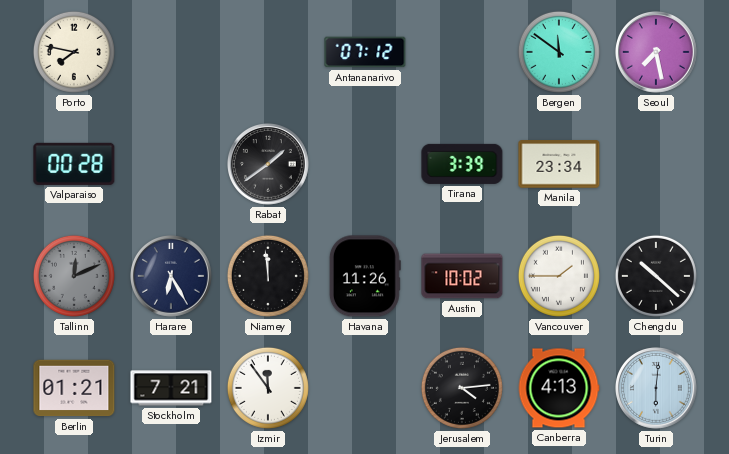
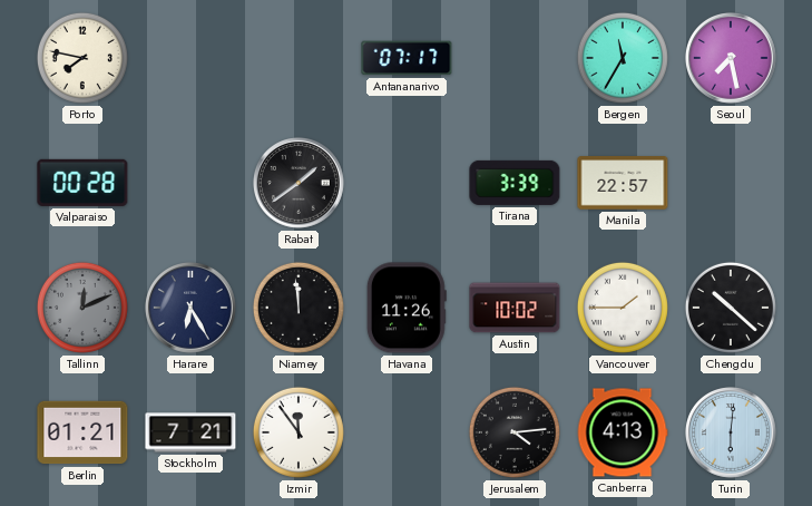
Antananarivo: 07:12 -> 07:17
Bergen: 11:51 -> 11:35
Manila: 23:34 -> 22:57
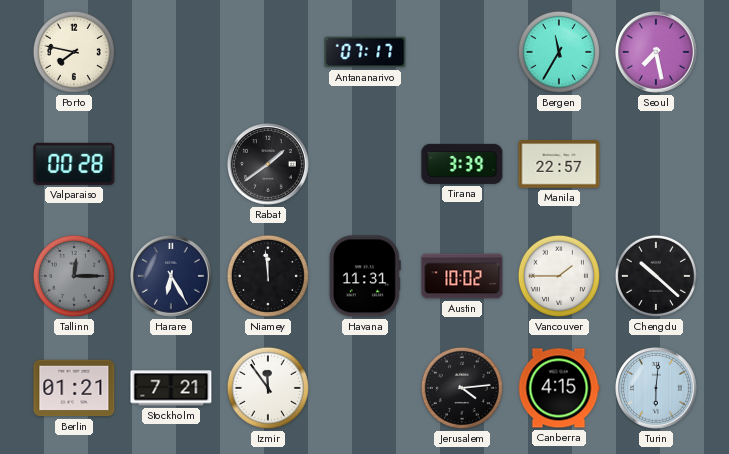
Tallinn: 12:11 -> 12:15
Havana: 11:26 -> 11:31
Canberra: 4:13 -> 4:15
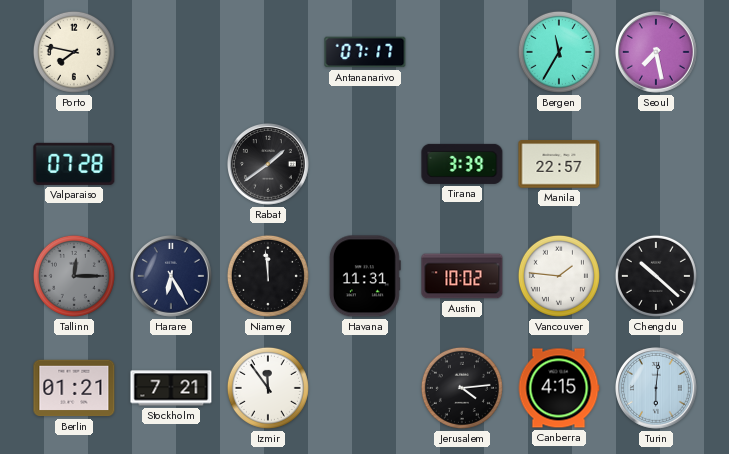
Valparaiso: 00:28 -> 07:28
Vancouver: 1:45 -> 1:46
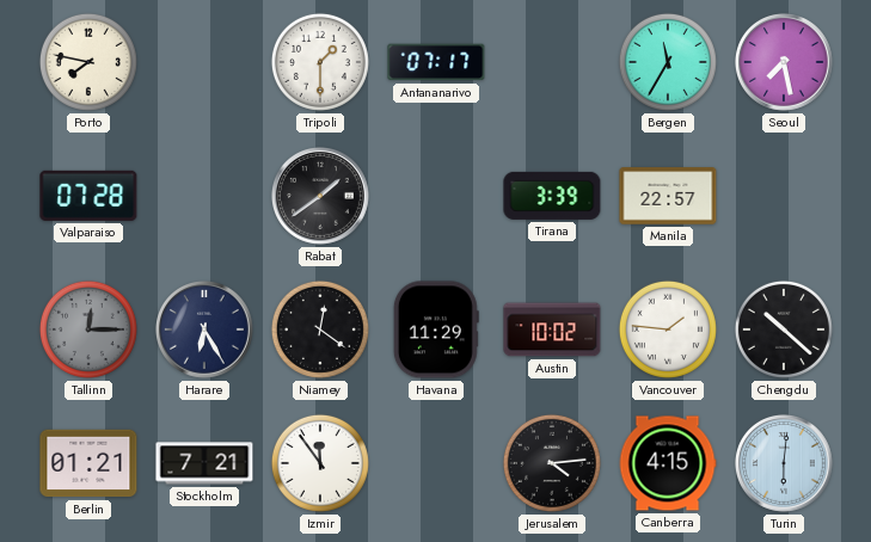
Tripoli: none -> 1:30
Niamey: 11:59 -> 12:21
Havana: 11:31 -> 11:29
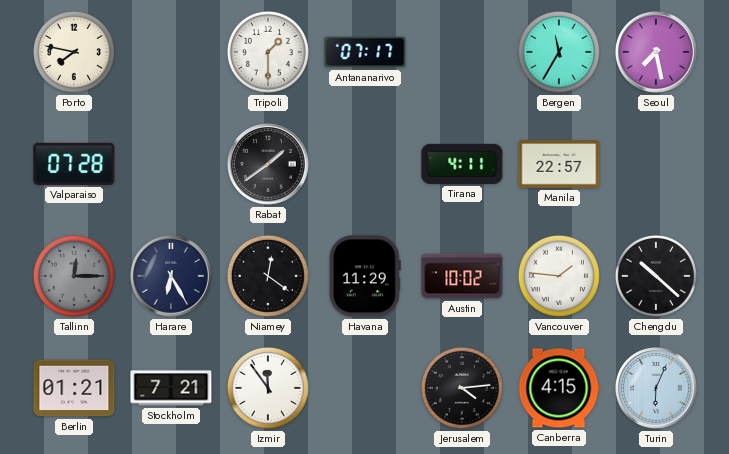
Tirana: 3:39 -> 4:11
Turin: 6:01 -> 6:04
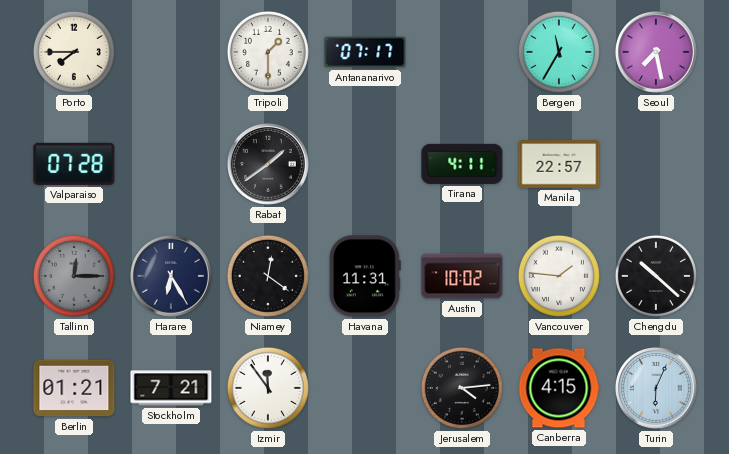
Porto: 7:47 -> 7:45
Havana: 11:29 -> 11:31
